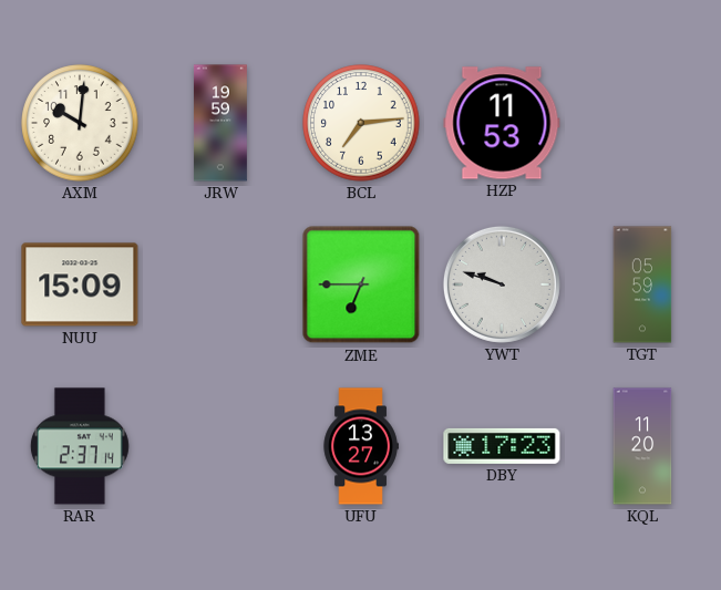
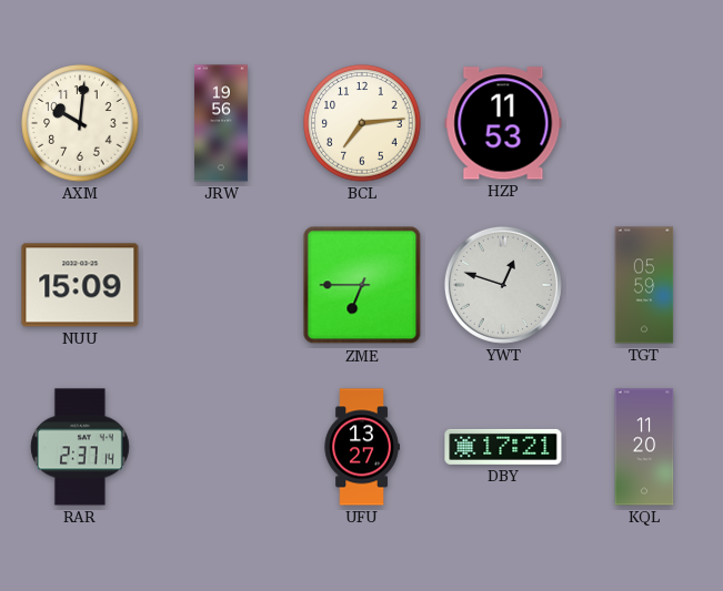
JRW: 19:59 -> 19:56
YWT: 9:48 -> 12:48
DBY: 17:23 -> 17:21
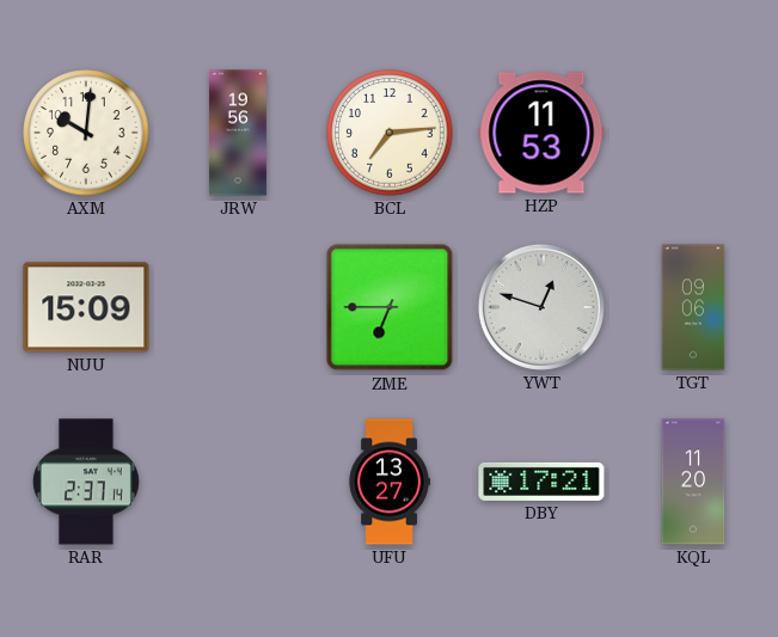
TGT: 05:59 -> 09:06
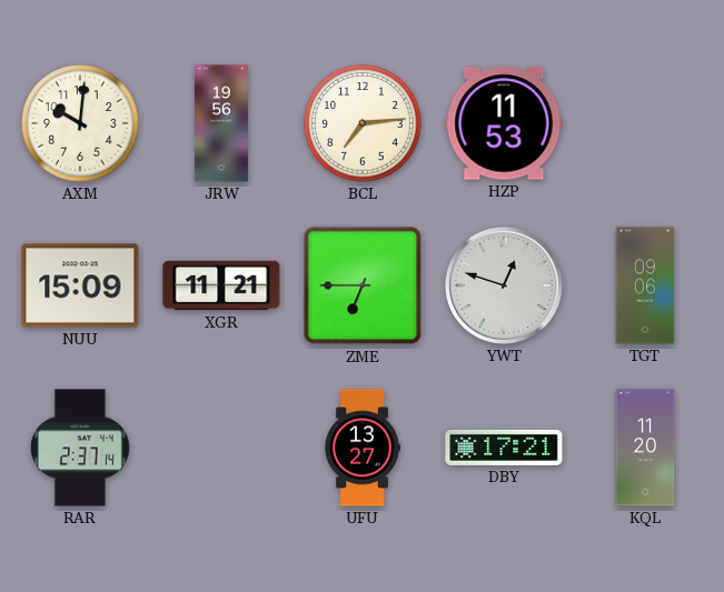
XGR: none -> 11:21
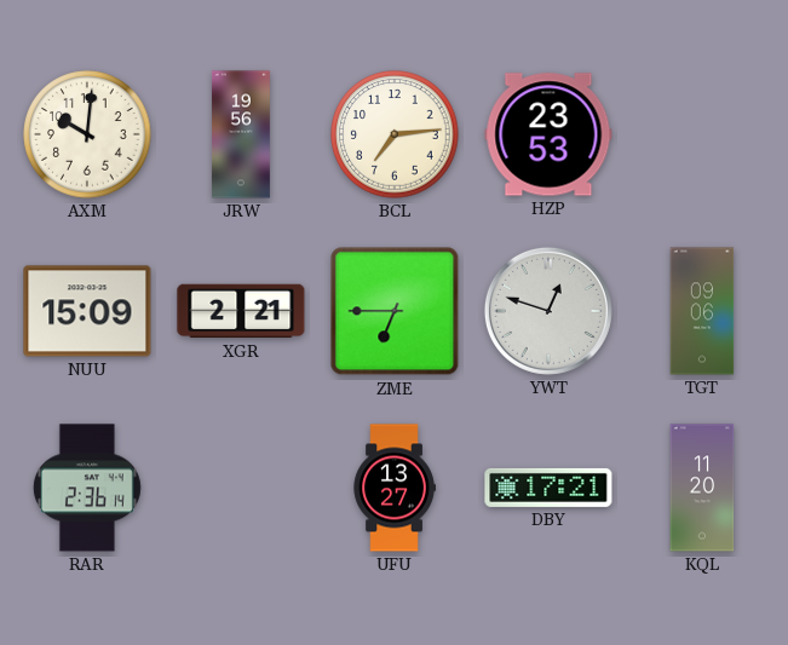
HZP: 11:53 -> 23:53
XGR: 11:21 -> 2:21
RAR: 2:37 -> 2:36
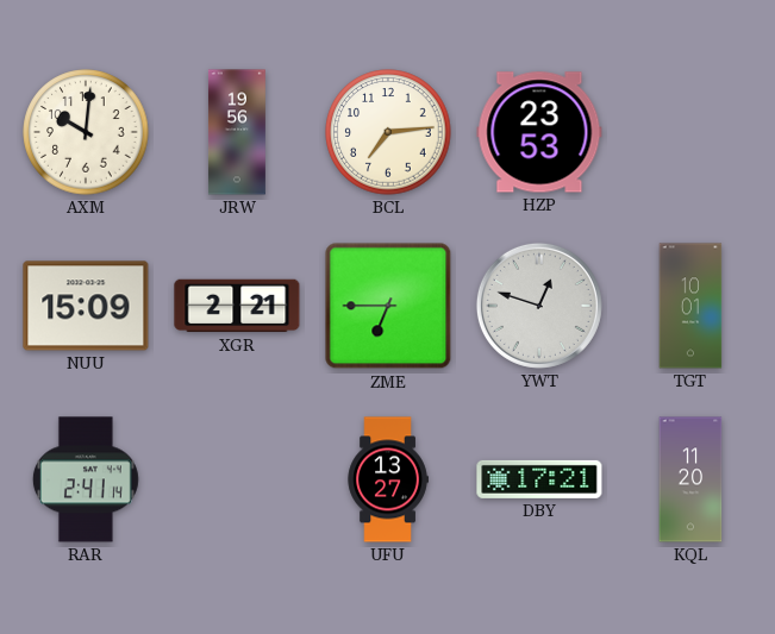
TGT: 09:06 -> 10:01
RAR: 2:36 -> 2:41
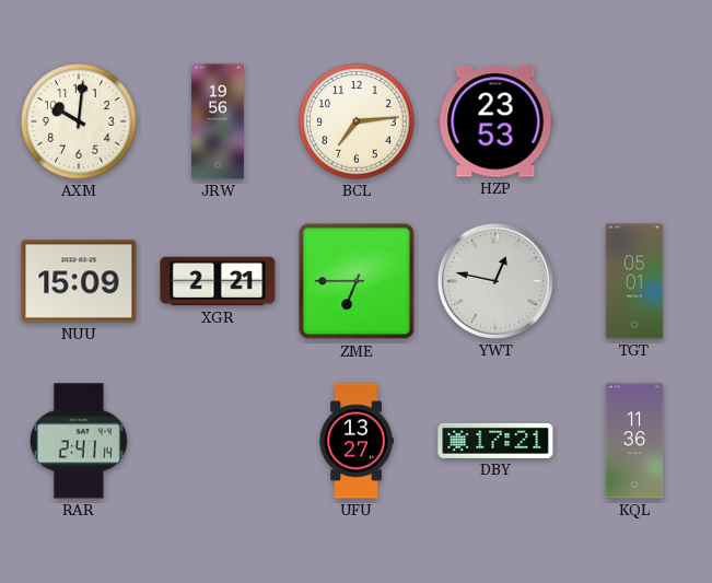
YWT: 12:48 -> 12:47
TGT: 10:01 -> 05:01
KQL: 11:20 -> 11:36
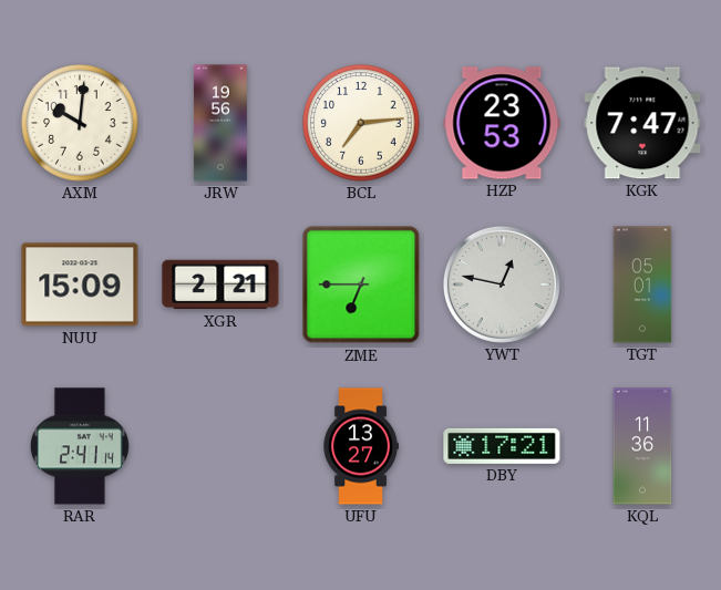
KGK: none -> 7:47
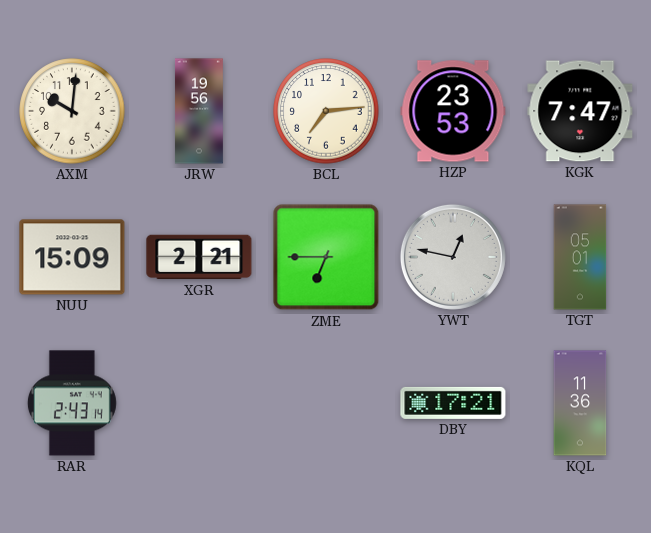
RAR: 2:41 -> 2:43
UFU: 13:27 -> none
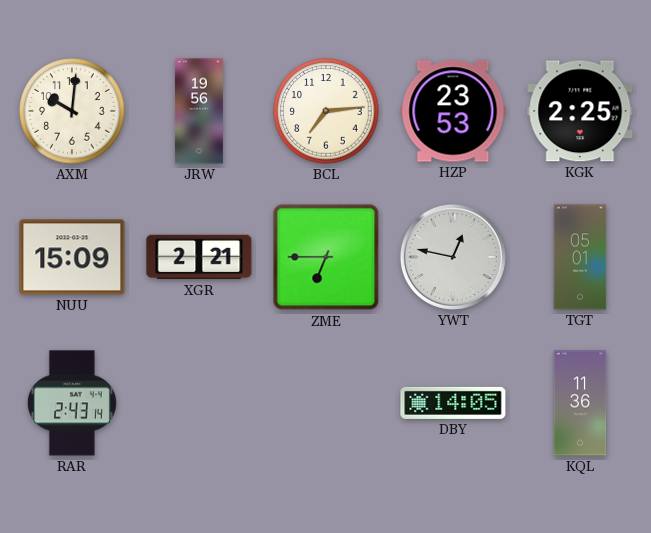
KGK: 7:47 -> 2:25
DBY: 17:21 -> 14:05
